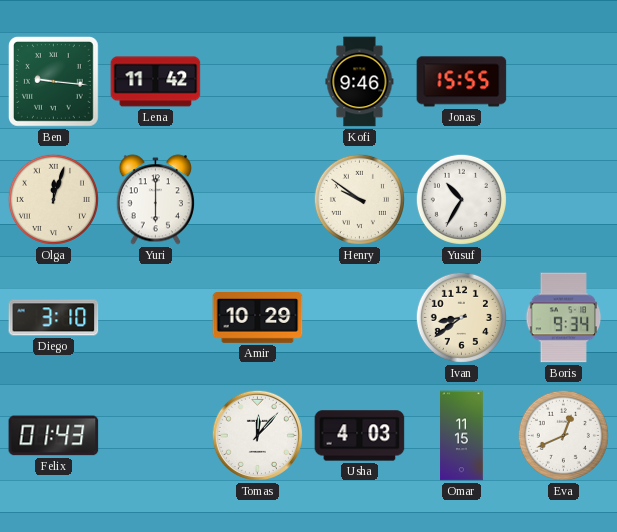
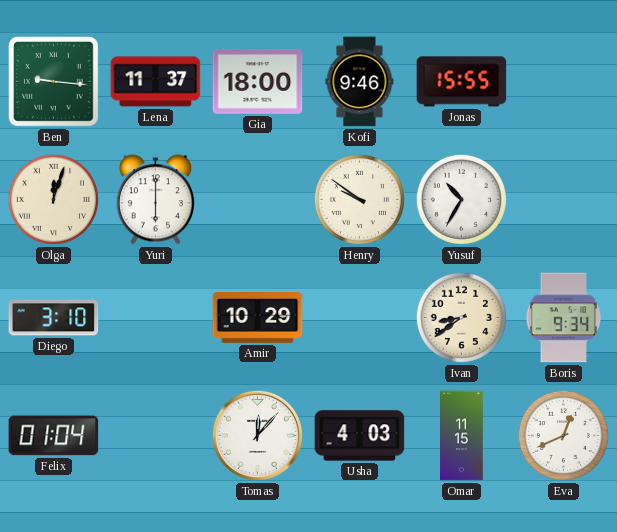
Lena: 11:42 -> 11:37
Gia: none -> 18:00
Felix: 01:43 -> 01:04
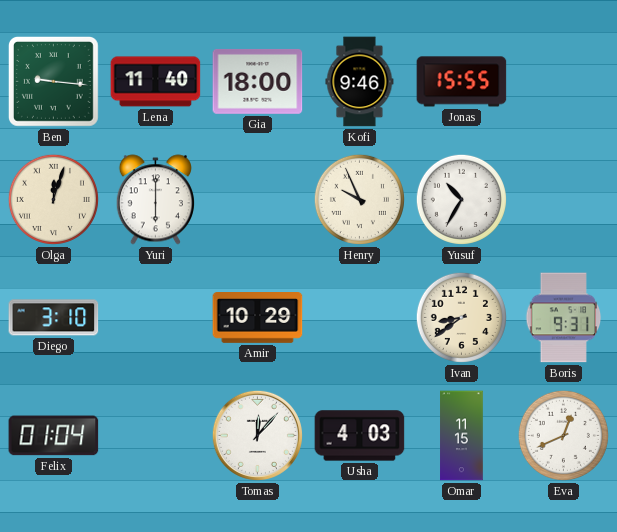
Lena: 11:37 -> 11:40
Henry: 9:51 -> 9:56
Boris: 9:34 -> 9:31
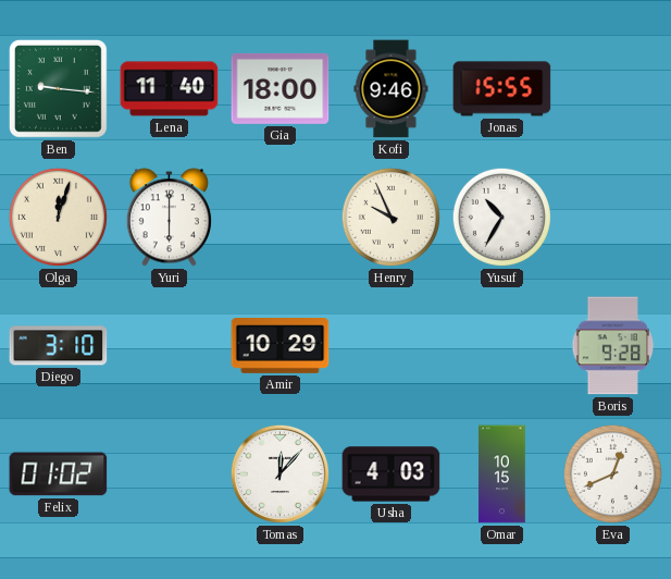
Ivan: 8:39 -> none
Boris: 9:31 -> 9:28
Felix: 01:04 -> 01:02
Omar: 11:15 -> 10:15
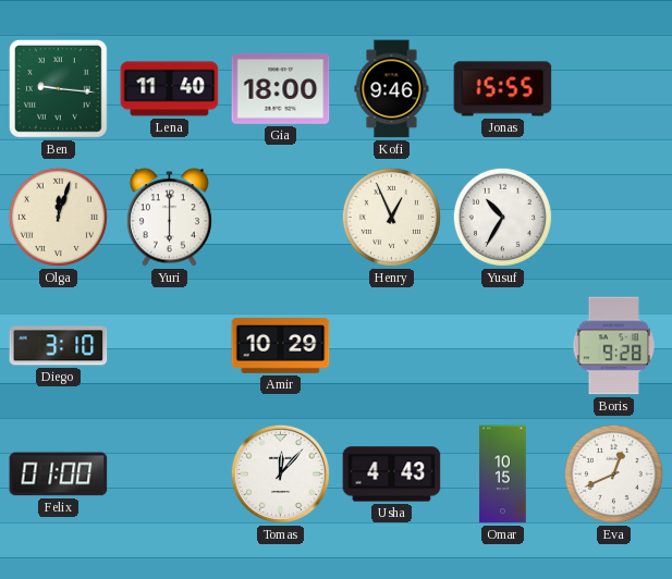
Henry: 9:56 -> 12:56
Felix: 01:02 -> 01:00
Usha: 4:03 -> 4:43
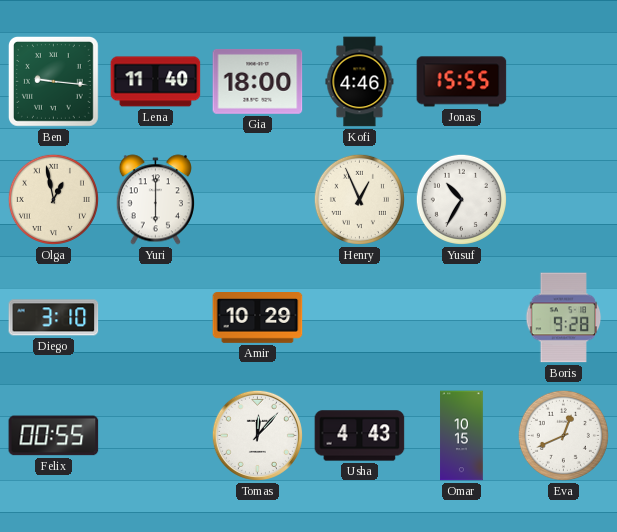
Kofi: 9:46 -> 4:46
Olga: 12:03 -> 12:58
Felix: 01:00 -> 00:55
